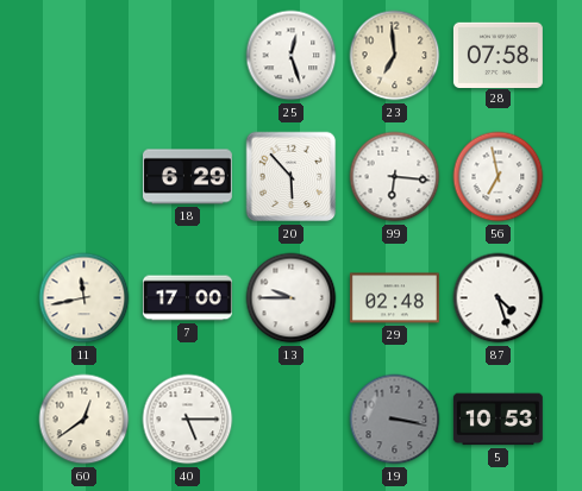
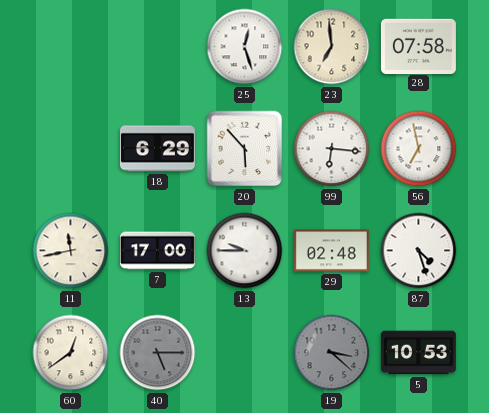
40 dial: white -> grey
19: 3:17 -> 3:22
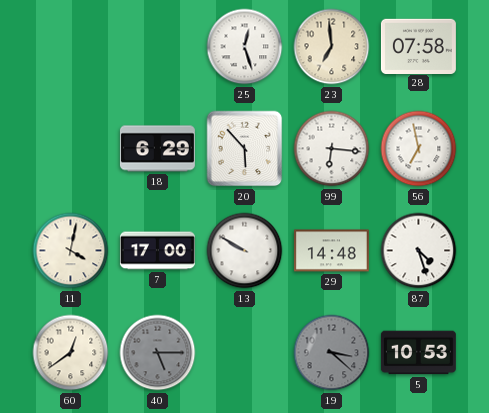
11: 11:43 -> 4:02
13: 9:45 -> 9:50
29: 02:48 -> 14:48
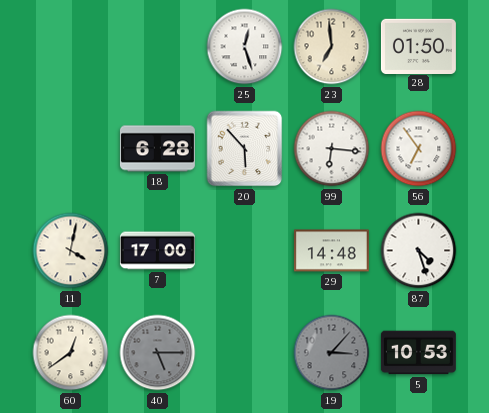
28: 07:58 -> 01:50
18: 6:29 -> 6:28
56: 6:58 -> 6:54
13: 9:50 -> none
19: 3:22 -> 3:07
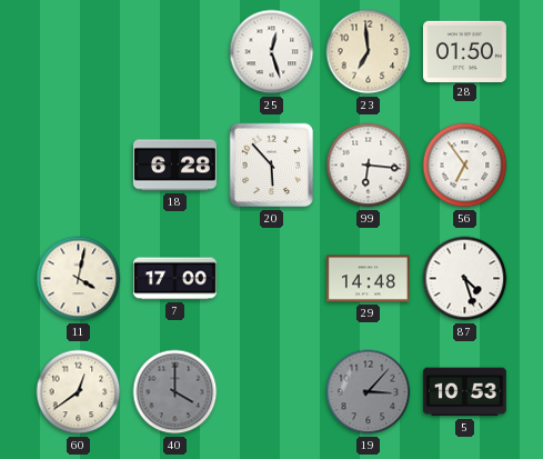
40: 5:15 -> 4:00
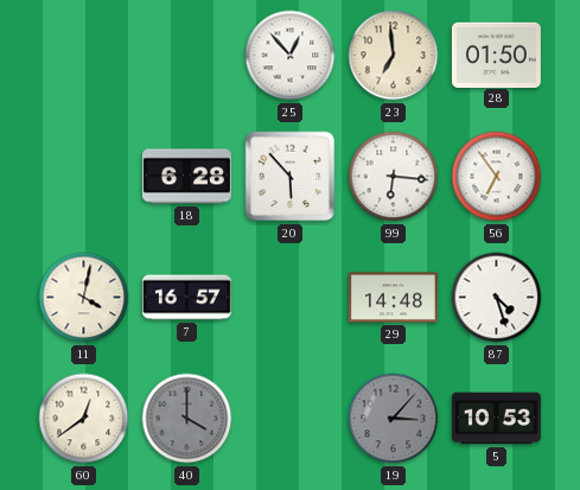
25: 12:27 -> 12:53
7: 17:00 -> 16:57
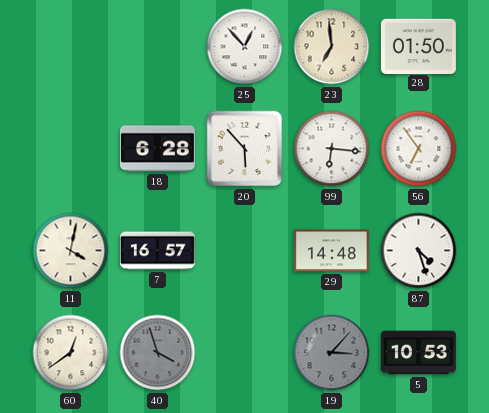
40: 4:00 -> 3:57
